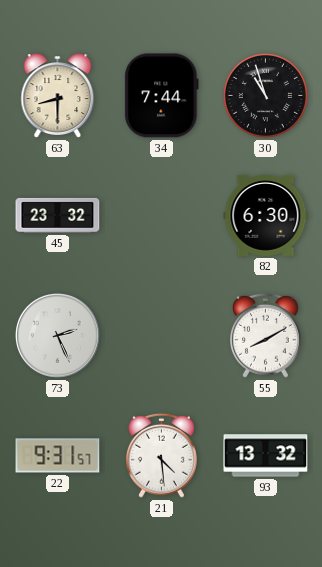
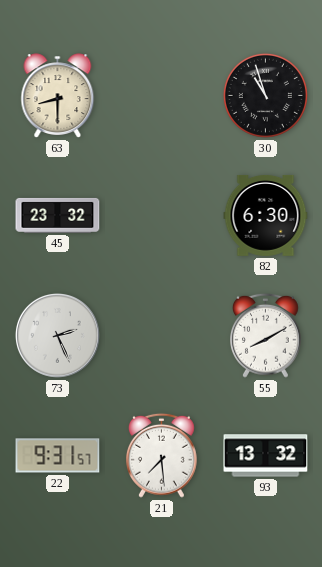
34: 7:44 -> none
21: 4:29 -> 7:29
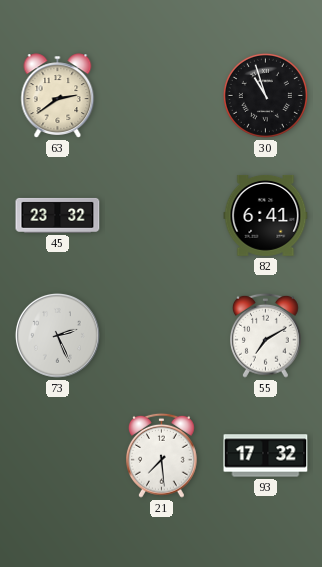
63: 8:30 -> 2:39
82: 6:30 -> 6:41
55: 8:10 -> 7:10
22: 9:31 -> none
93: 13:32 -> 17:32
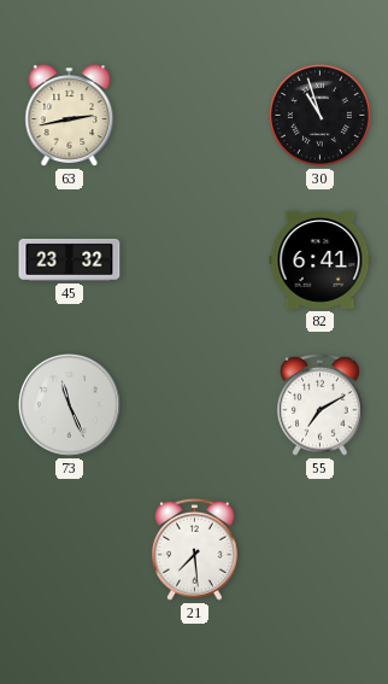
63: 2:39 -> 2:43
73: 2:26 -> 11:26
93: 17:32 -> none
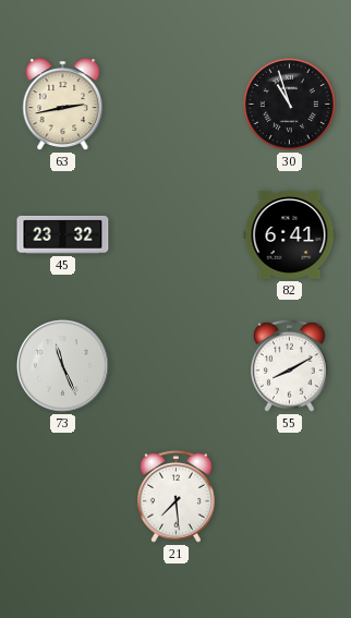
55: 7:10 -> 8:10
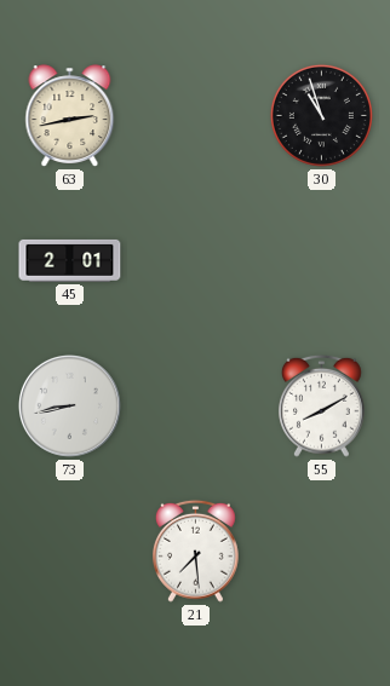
45: 23:32 -> 2:01
82: 6:41 -> none
73: 11:26 -> 8:43
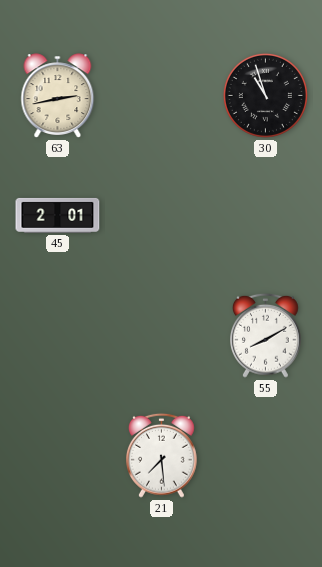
73: 8:43 -> none
